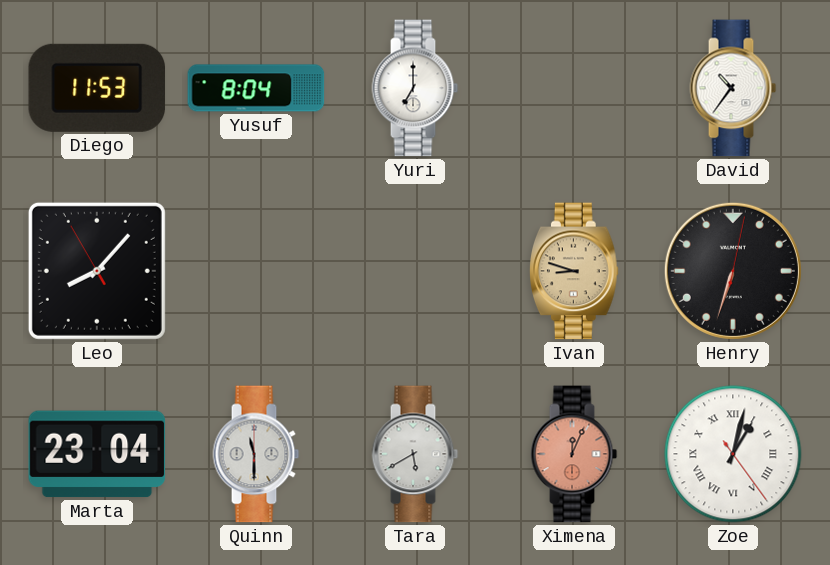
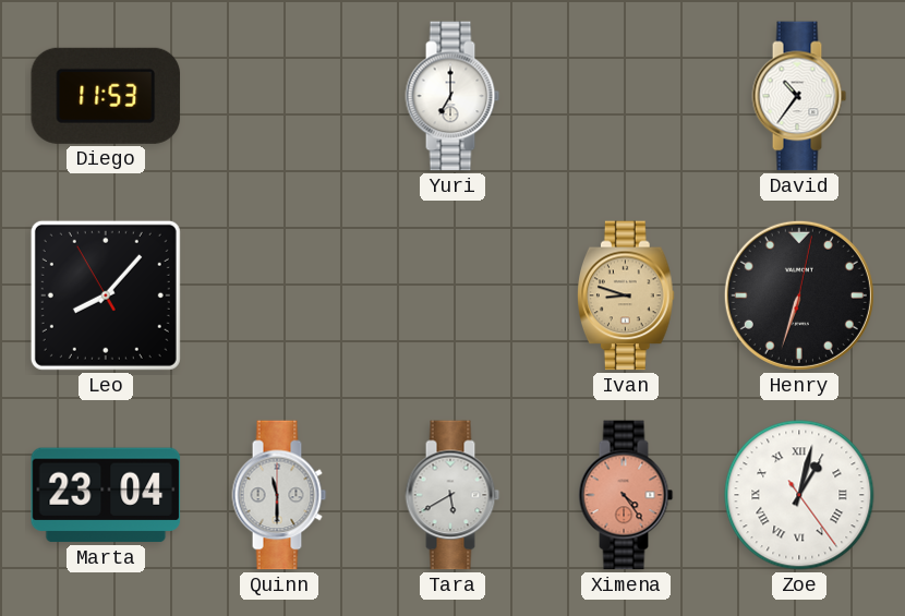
Yusuf: 8:04 -> none
Ximena: 12:04 -> 4:24
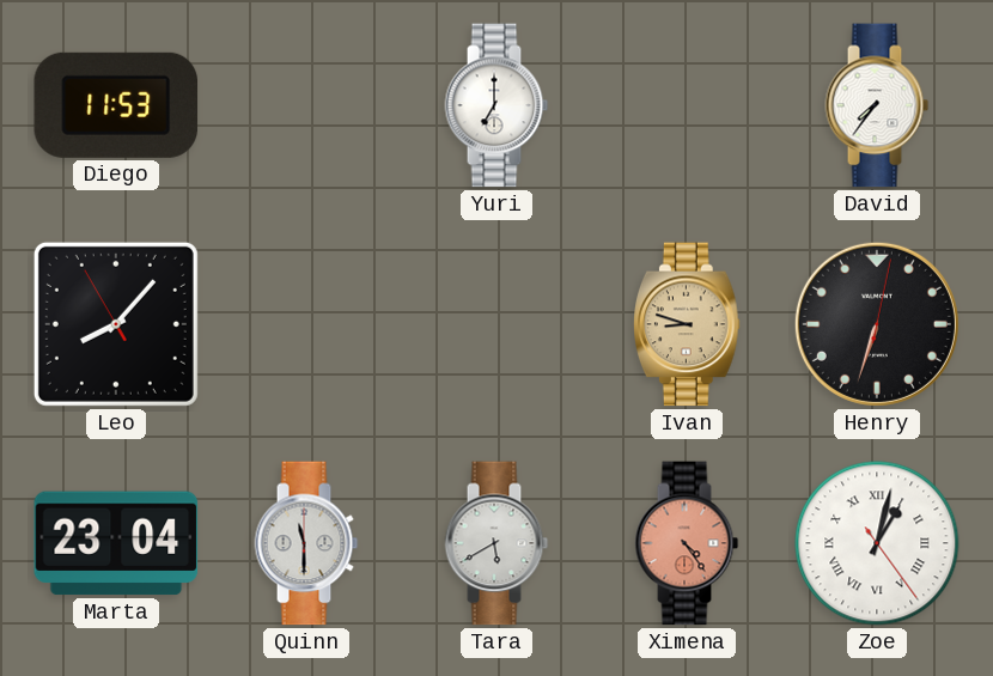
David: 10:36 -> 7:36
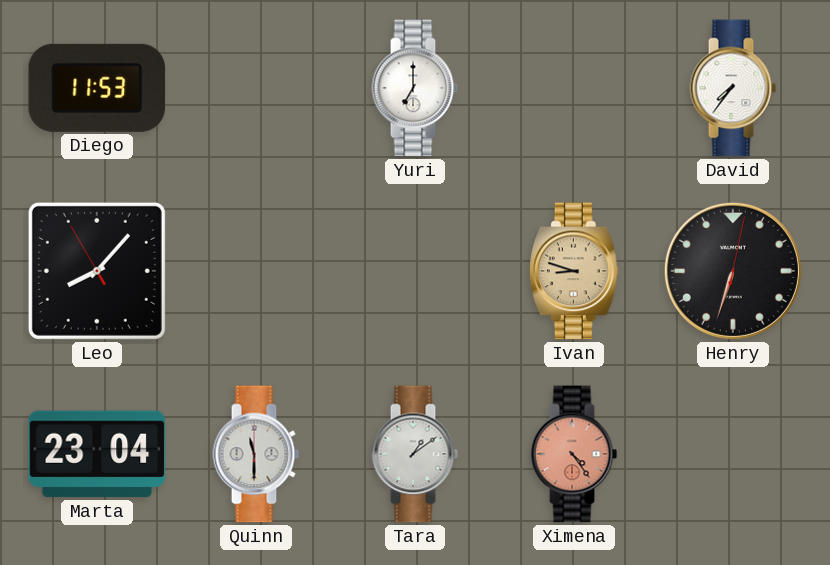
Tara: 5:40 -> 1:09
Zoe: 1:02 -> none
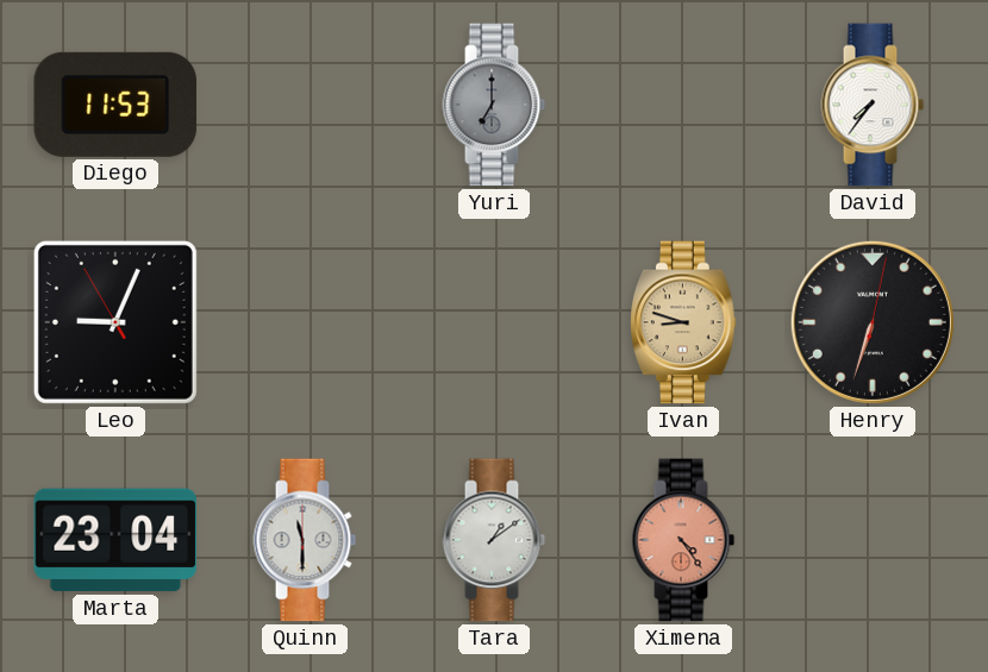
Yuri dial: white -> grey
Leo: 8:06 -> 9:03
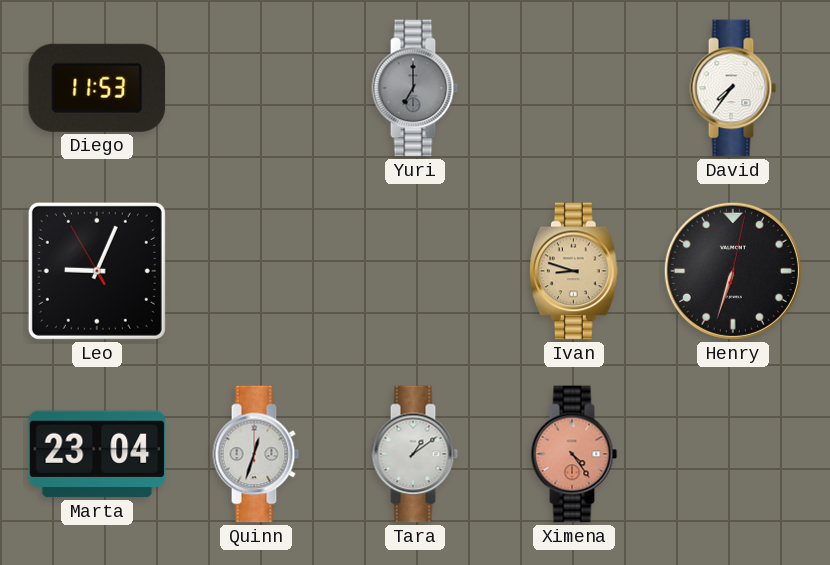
Quinn: 11:30 -> 12:33
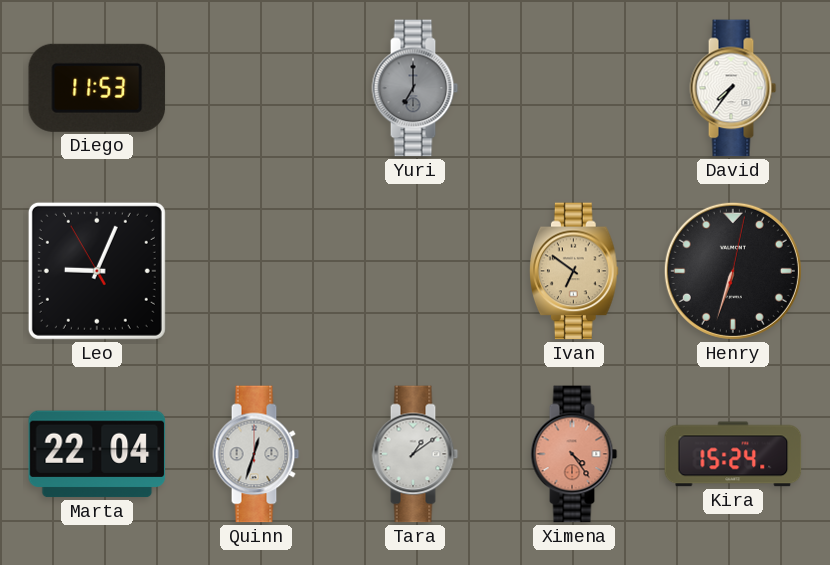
Ivan: 8:48 -> 6:51
Marta: 23:04 -> 22:04
Kira: none -> 15:24
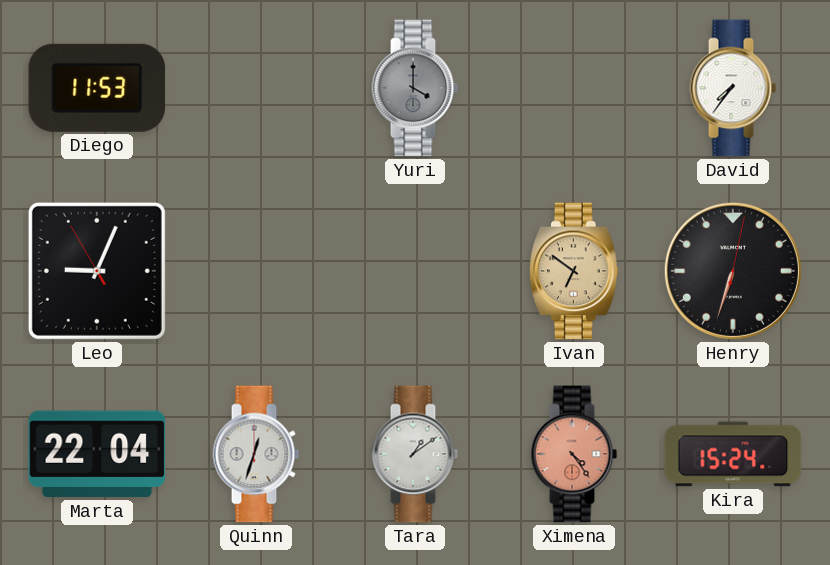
Yuri: 7:00 -> 4:00
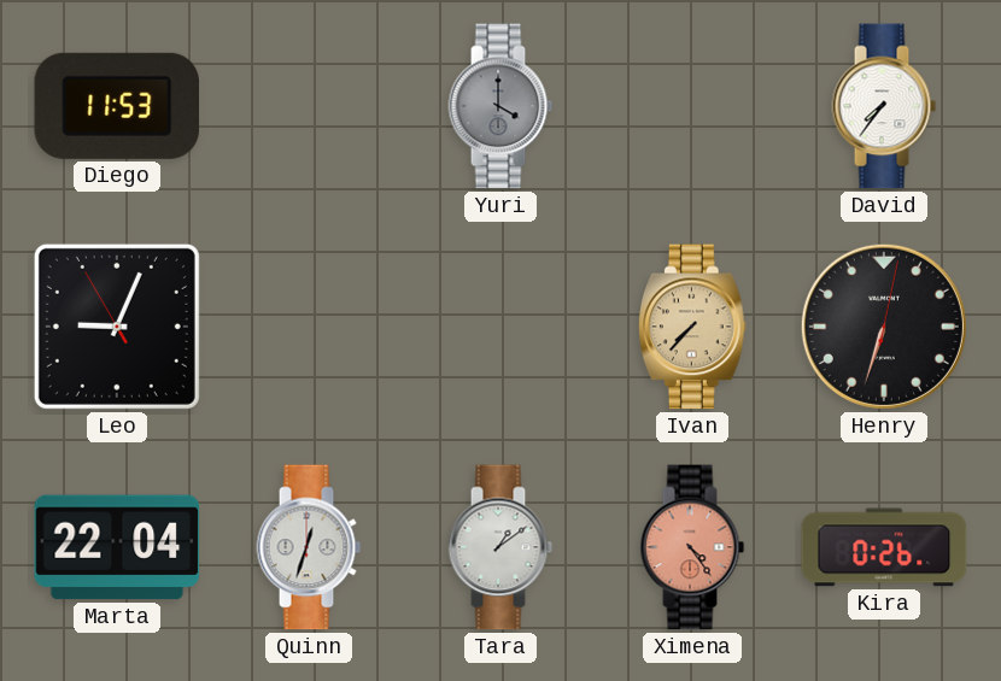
Ivan: 6:51 -> 7:37
Kira: 15:24 -> 0:26
